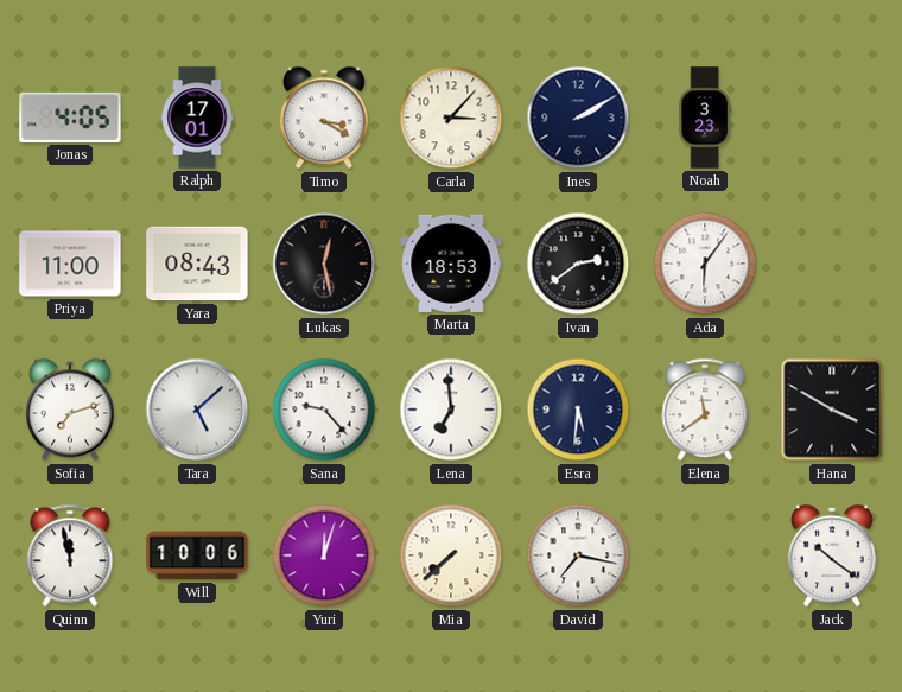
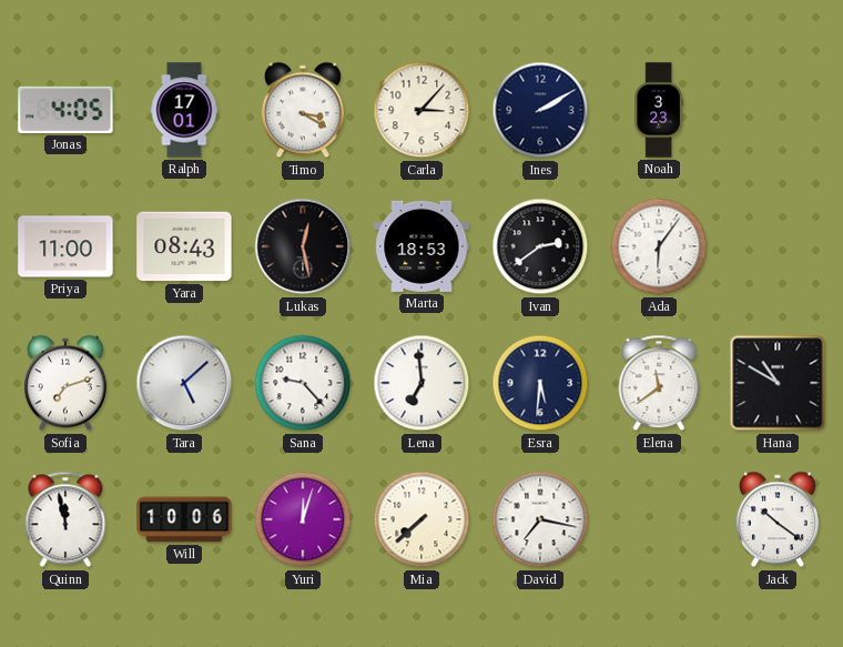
Hana: 3:50 -> 10:50
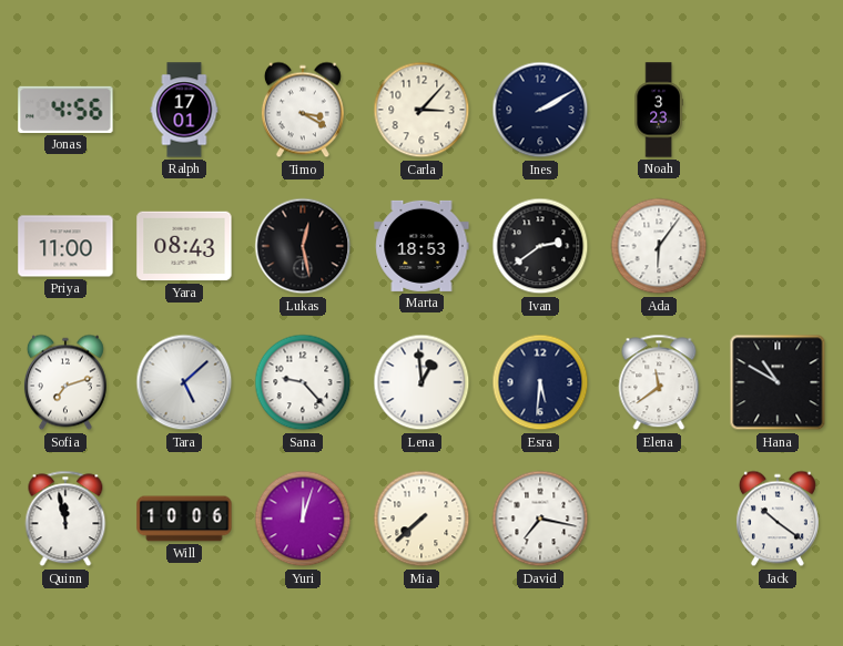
Jonas: 4:05 -> 4:56
Lena: 6:59 -> 12:59
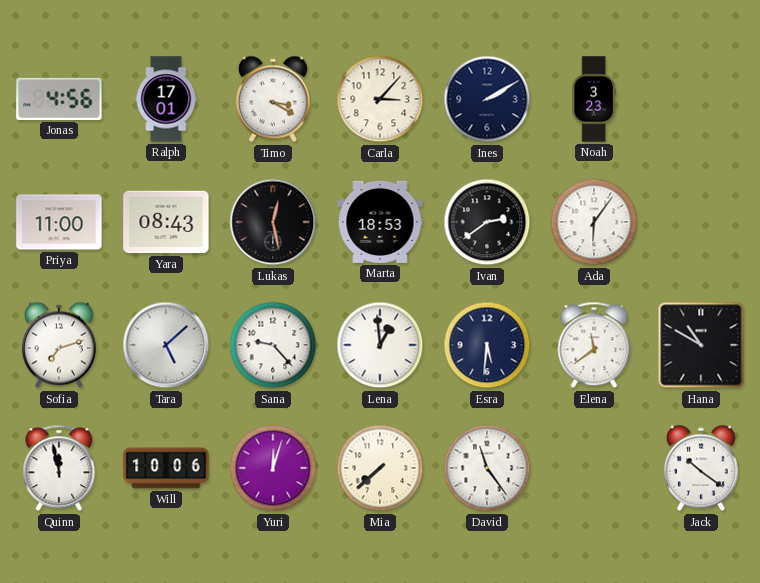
David: 7:17 -> 11:24
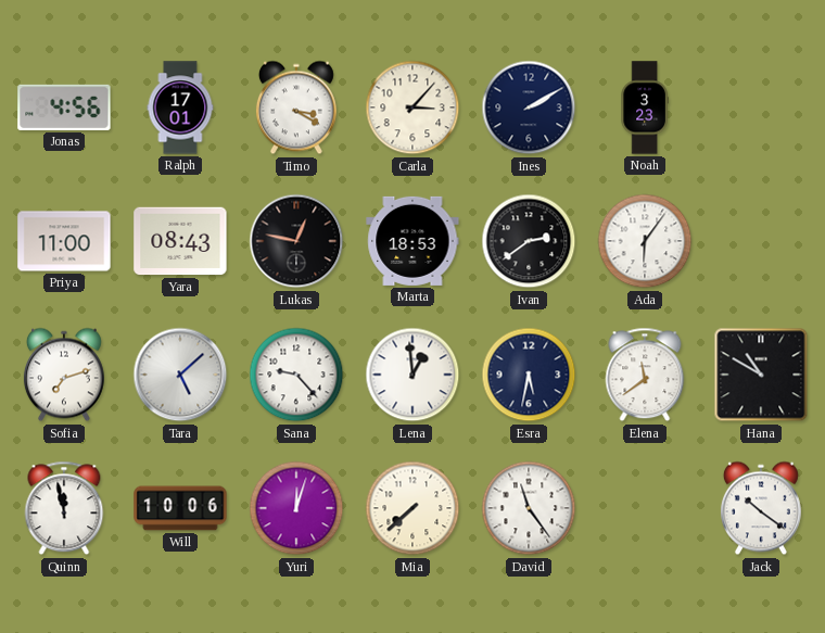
Lukas: 12:28 -> 12:47
Esra: 5:31 -> 5:32
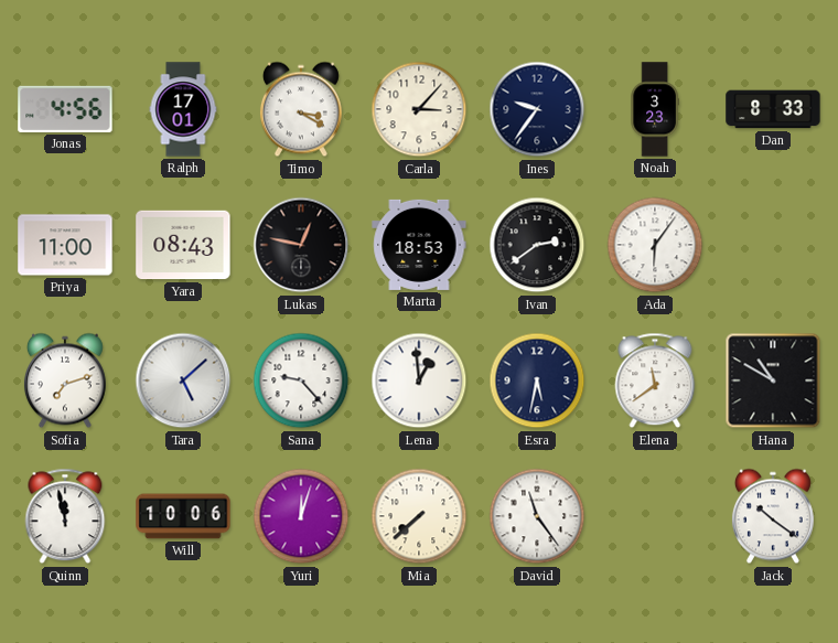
Ines: 2:10 -> 9:36
Dan: none -> 8:33
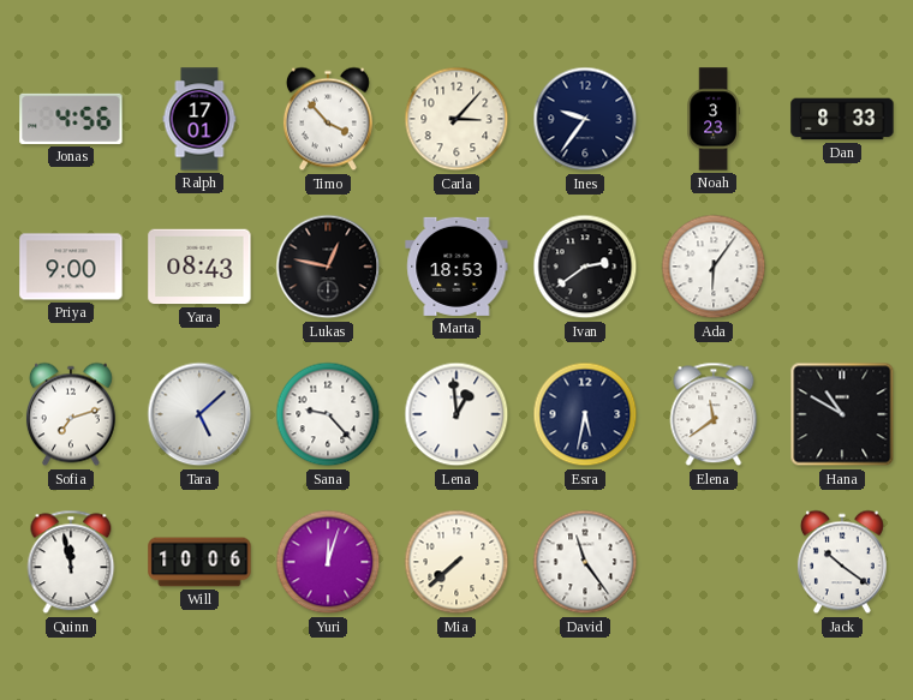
Timo: 3:20 -> 3:53
Priya: 11:00 -> 9:00
